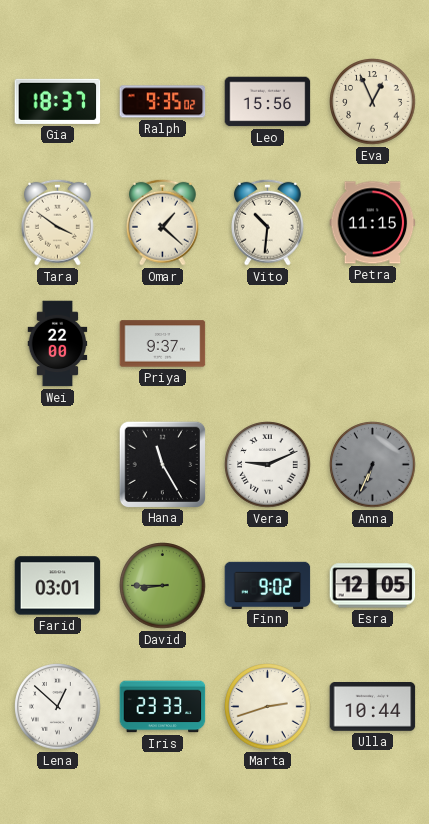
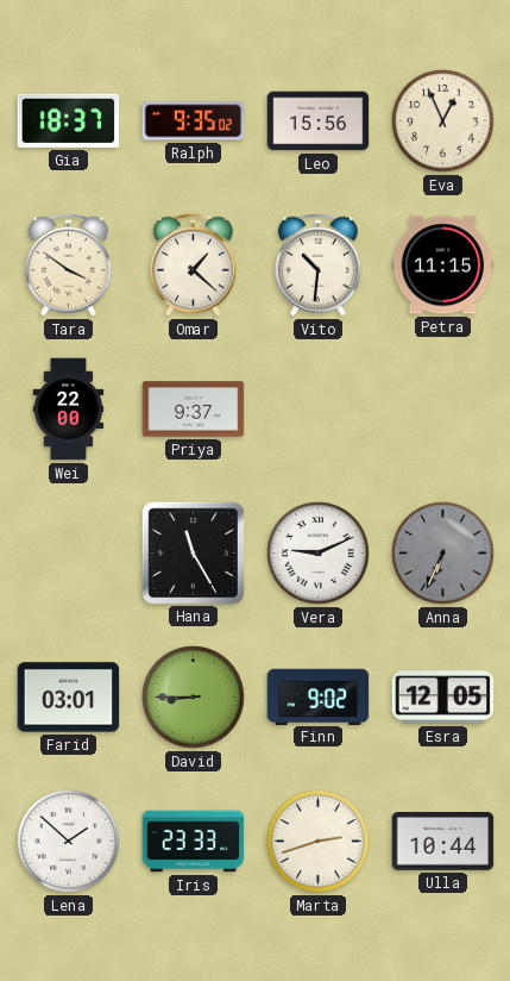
Lena: 12:52 -> 1:52
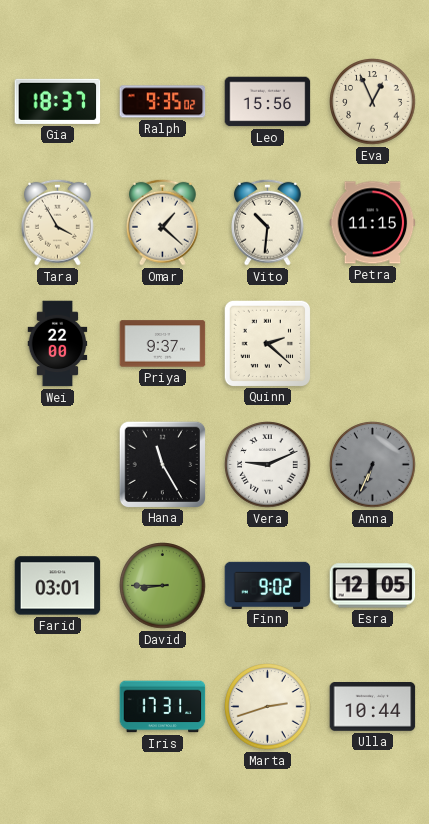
Tara: 3:51 -> 3:55
Quinn: none -> 2:22
Lena: 1:52 -> none
Iris: 23:33 -> 17:31
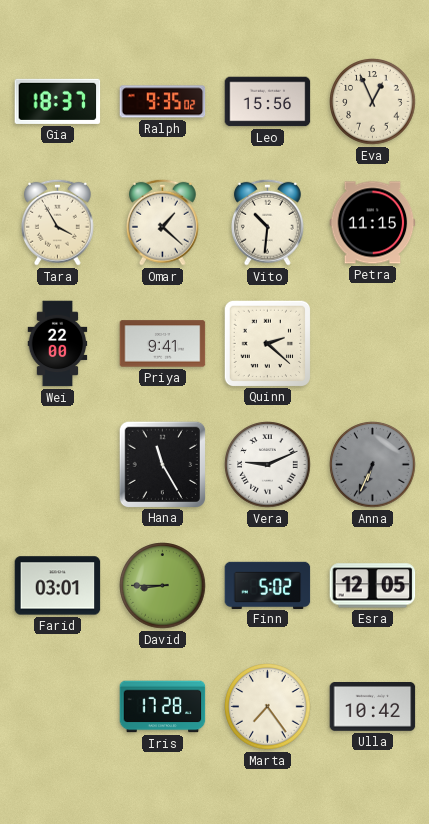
Priya: 9:37 -> 9:41
Finn: 9:02 -> 5:02
Iris: 17:31 -> 17:28
Marta: 2:42 -> 7:24
Ulla: 10:44 -> 10:42
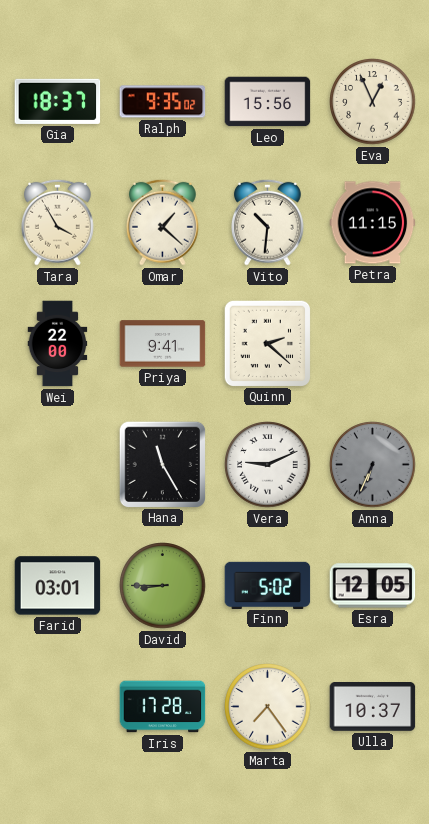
Ulla: 10:42 -> 10:37
